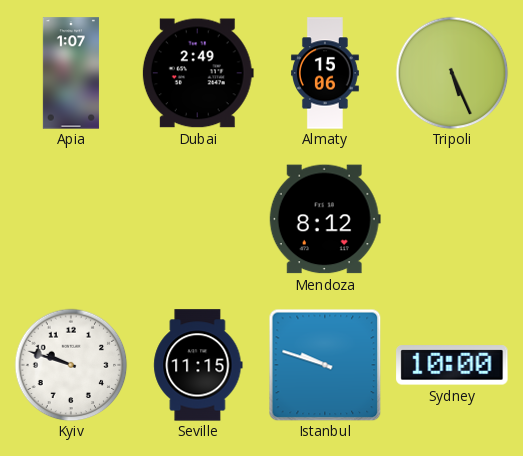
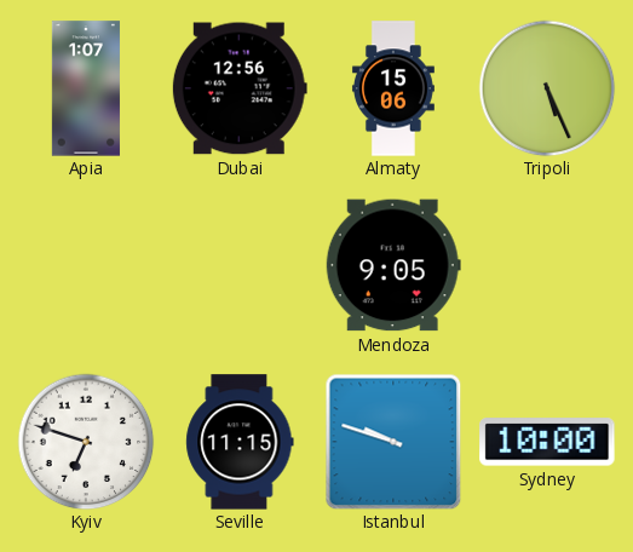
Dubai: 2:49 -> 12:56
Mendoza: 8:12 -> 9:05
Kyiv: 9:48 -> 6:48
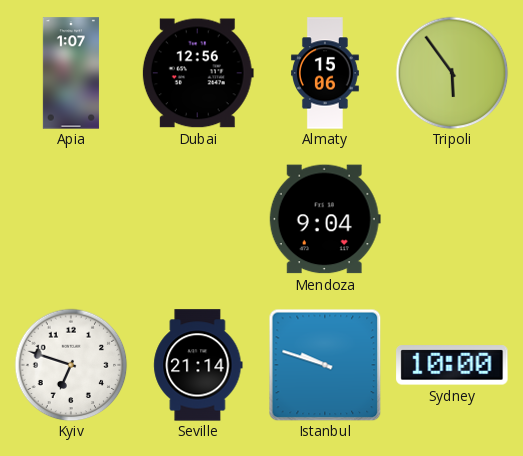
Tripoli: 5:26 -> 5:54
Mendoza: 9:05 -> 9:04
Seville: 11:15 -> 21:14
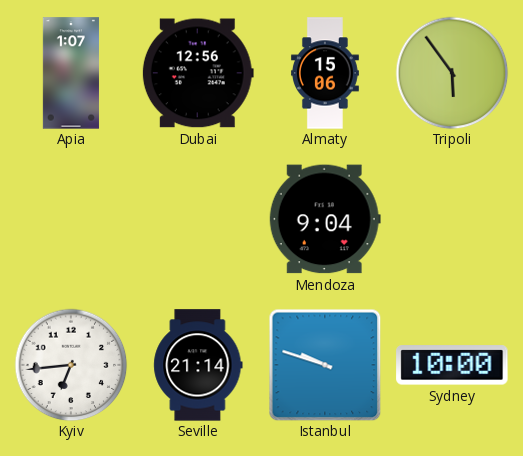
Kyiv: 6:48 -> 6:44
